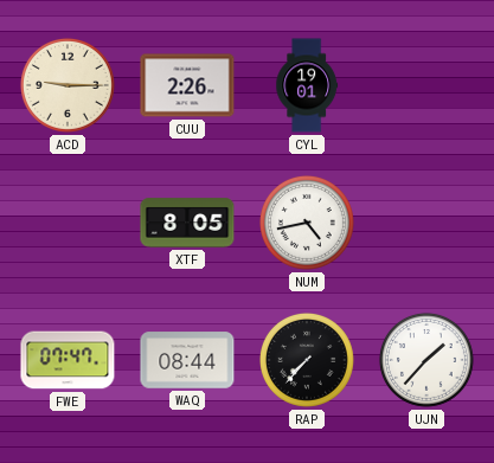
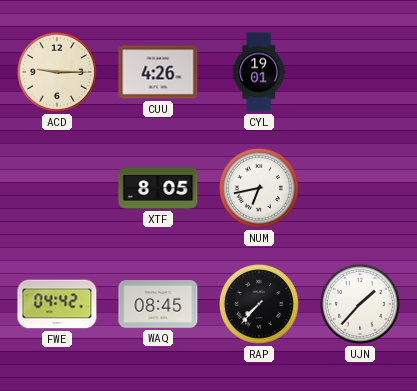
CUU: 2:26 -> 4:26
NUM: 4:43 -> 6:43
FWE: 07:47 -> 04:42
WAQ: 08:44 -> 08:45
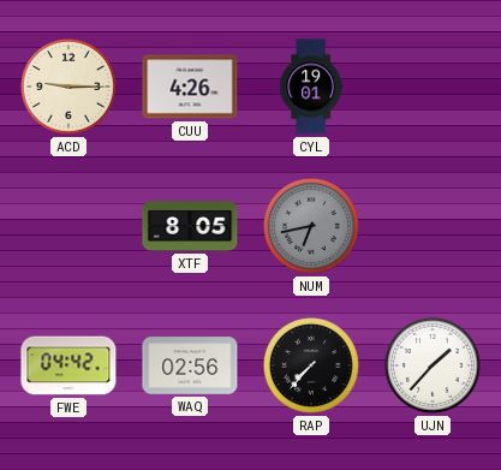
NUM dial: white -> grey
WAQ: 08:45 -> 02:56
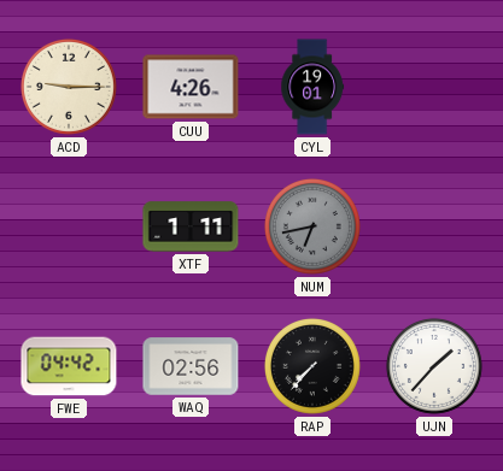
XTF: 8:05 -> 1:11
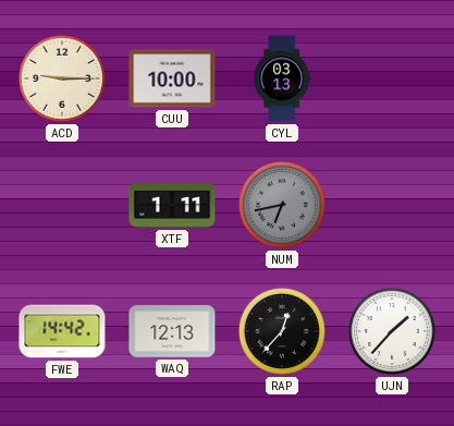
CUU: 4:26 -> 10:00
CYL: 19:01 -> 03:13
FWE: 04:42 -> 14:42
WAQ: 02:56 -> 12:13
RAP: 7:37 -> 12:37
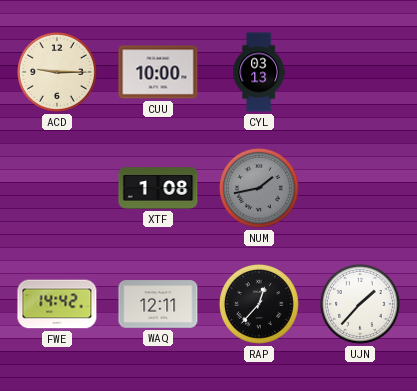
XTF: 1:11 -> 1:08
NUM: 6:43 -> 1:43
WAQ: 12:13 -> 12:11
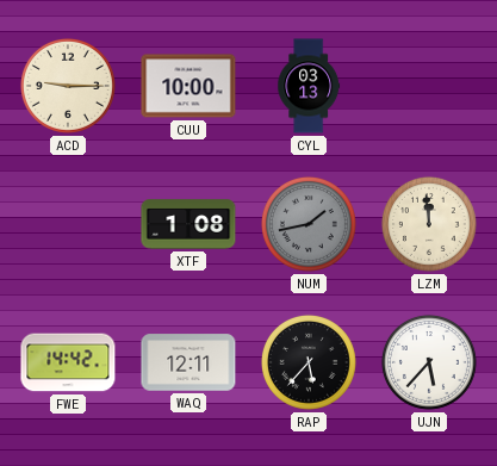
LZM: none -> 11:59
RAP: 12:37 -> 5:37
UJN: 1:37 -> 5:37
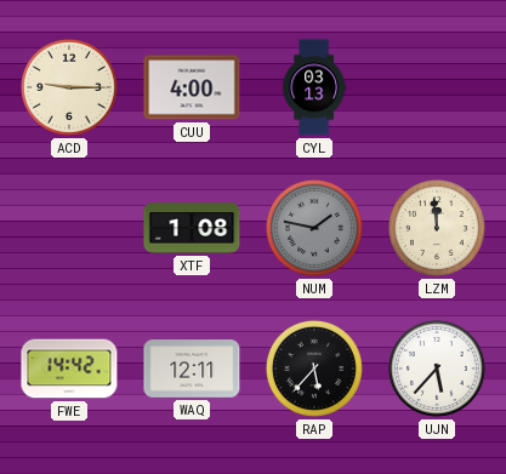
CUU: 10:00 -> 4:00
NUM: 1:43 -> 1:47
